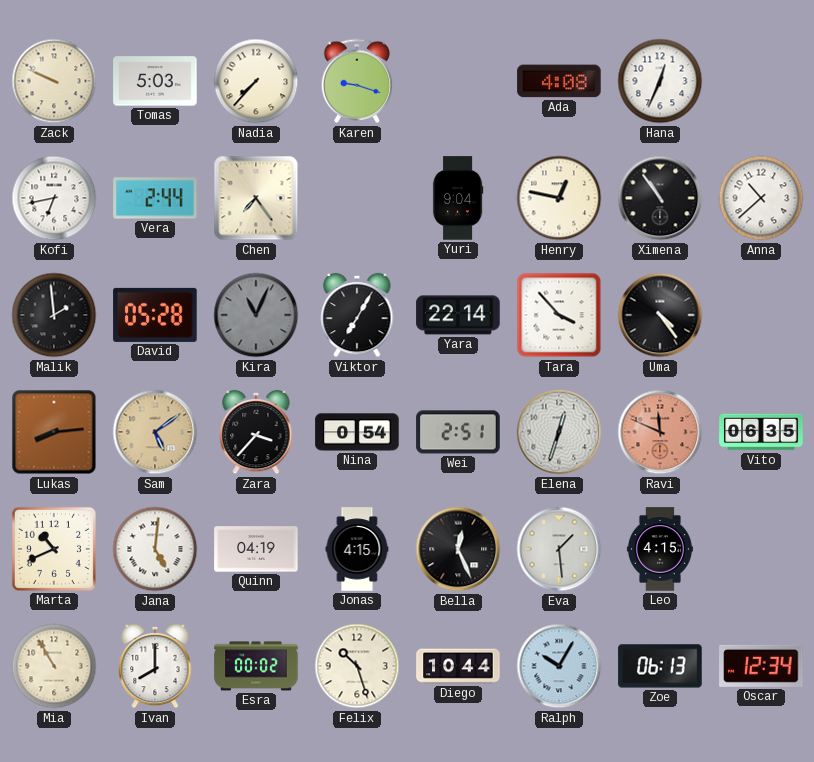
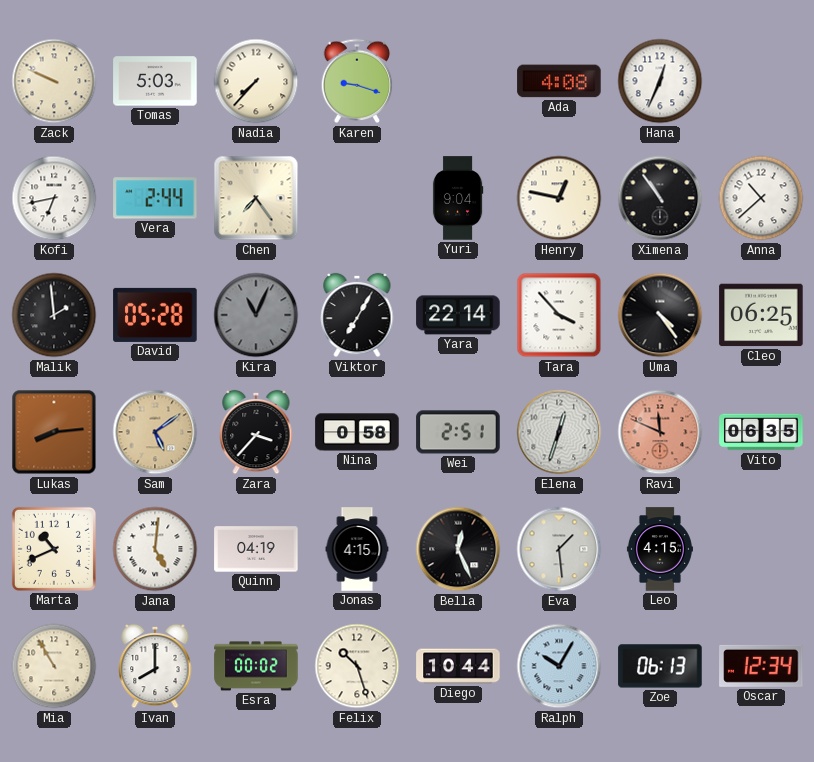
Cleo: none -> 06:25
Nina: 0:54 -> 0:58
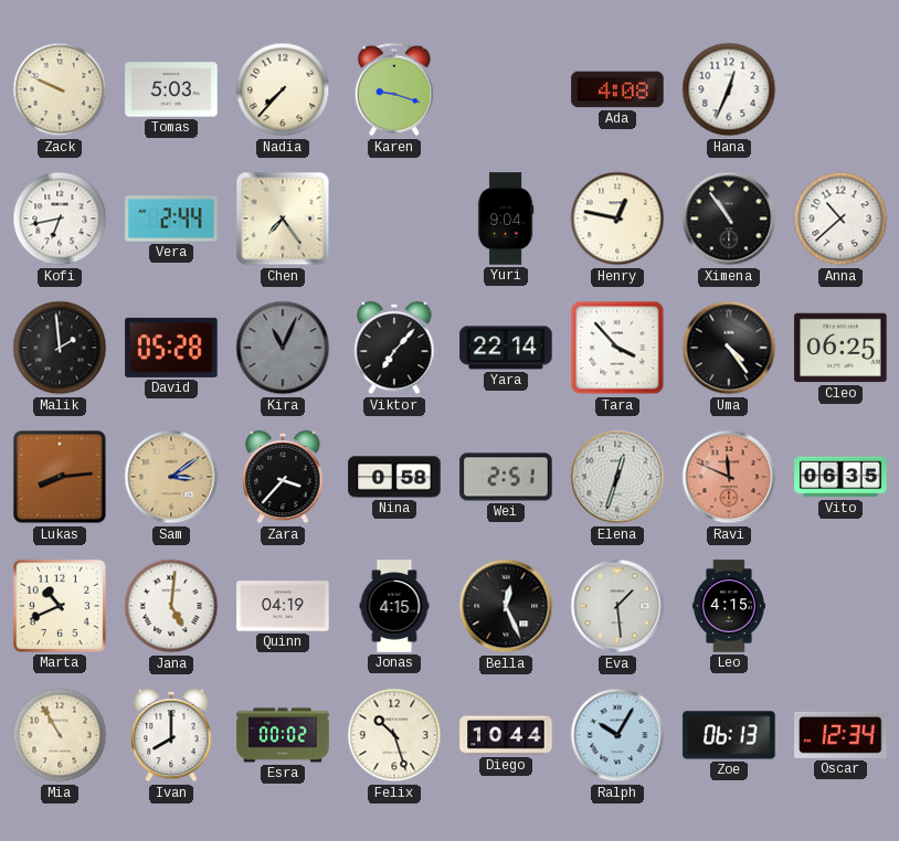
Viktor: 7:05 -> 7:07
Sam: 5:09 -> 3:09
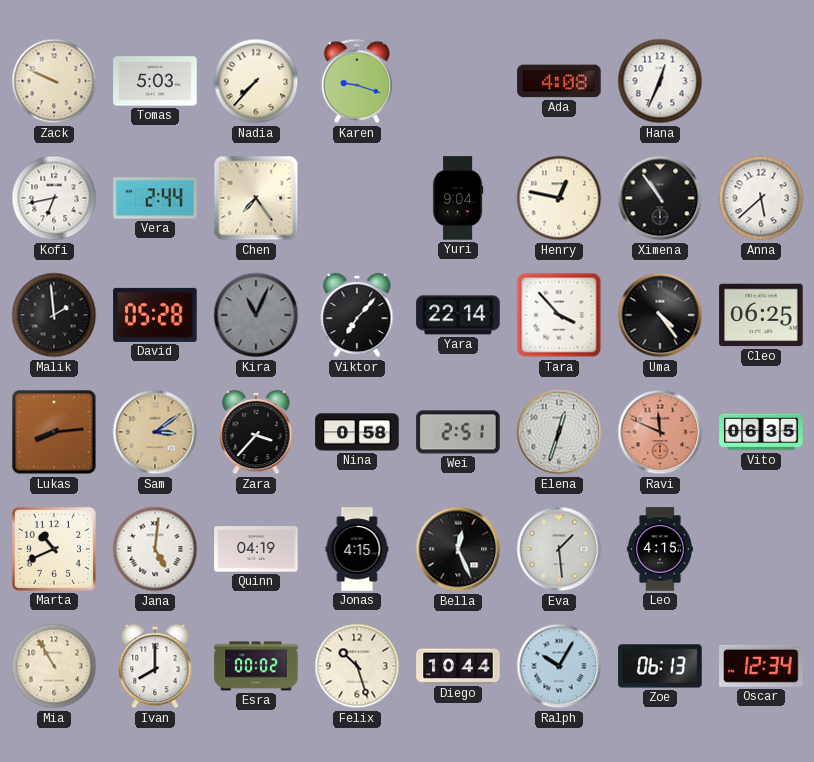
Anna: 10:38 -> 5:38
